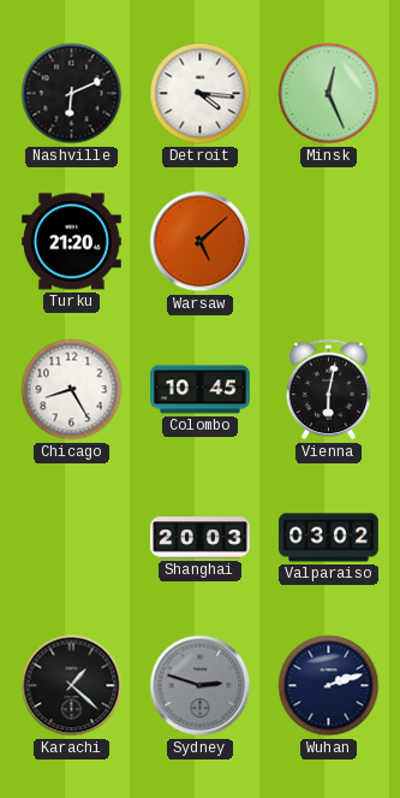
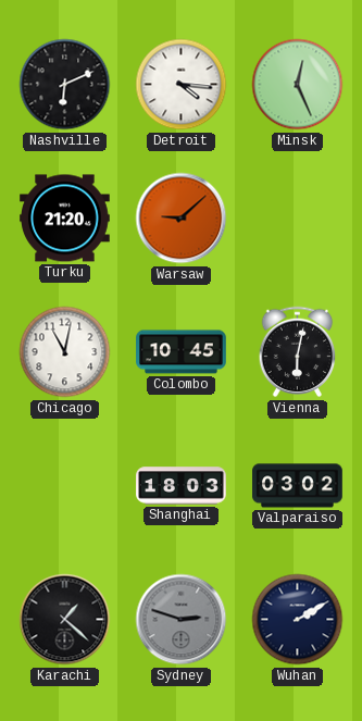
Warsaw: 5:08 -> 9:08
Chicago: 8:25 -> 11:02
Shanghai: 20:03 -> 18:03
Wuhan: 2:12 -> 2:10
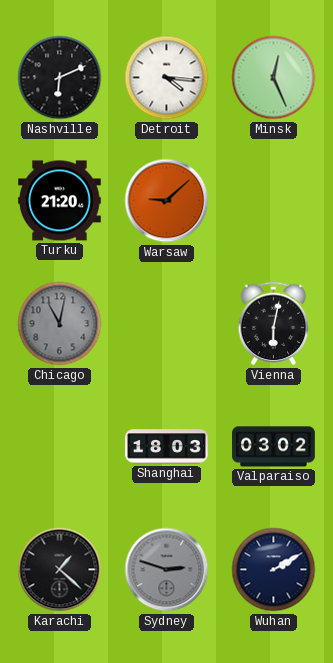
Chicago dial: white -> grey
Colombo: 10:45 -> none
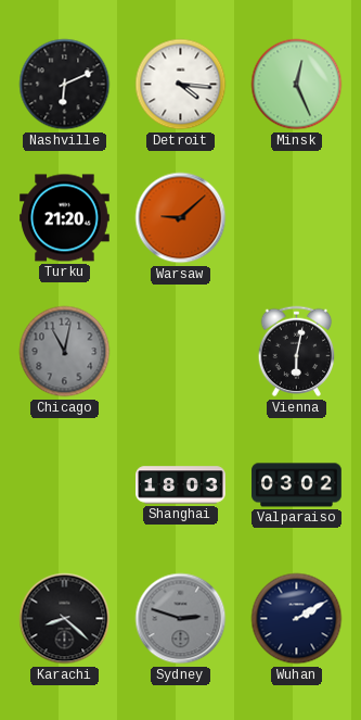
Karachi: 1:22 -> 8:22
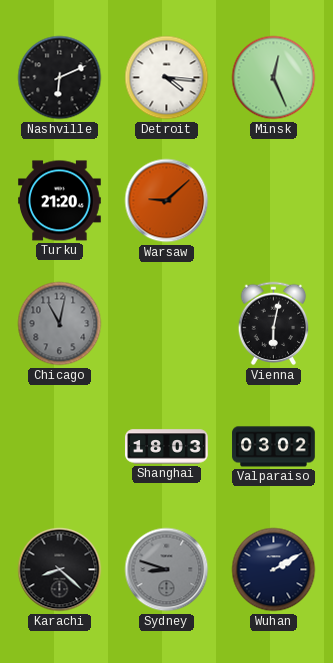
Sydney: 2:48 -> 8:48
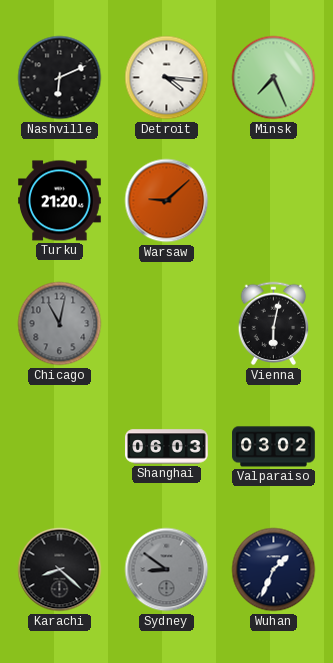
Minsk: 12:26 -> 7:26
Shanghai: 18:03 -> 06:03
Sydney: 8:48 -> 8:51
Wuhan: 2:10 -> 1:34
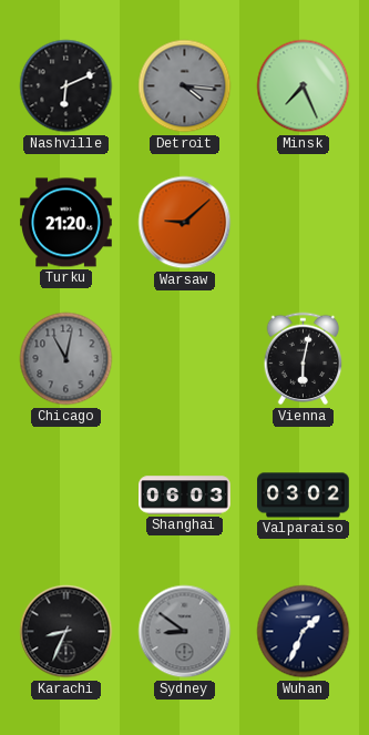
Detroit dial: white -> grey
Karachi: 8:22 -> 8:34
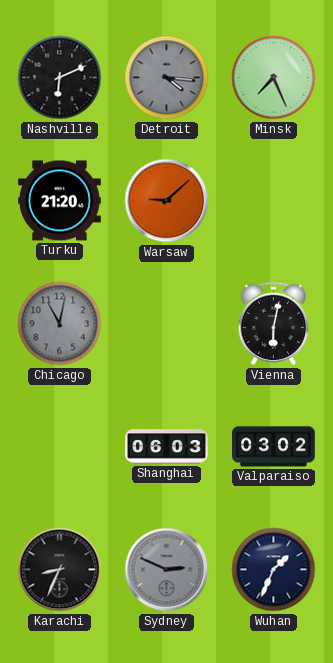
Sydney: 8:51 -> 2:49
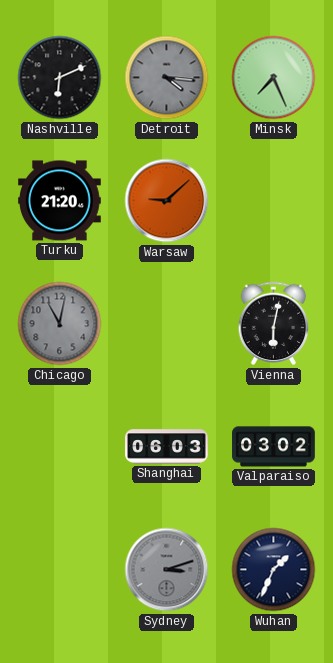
Karachi: 8:34 -> none
Sydney: 2:49 -> 3:12
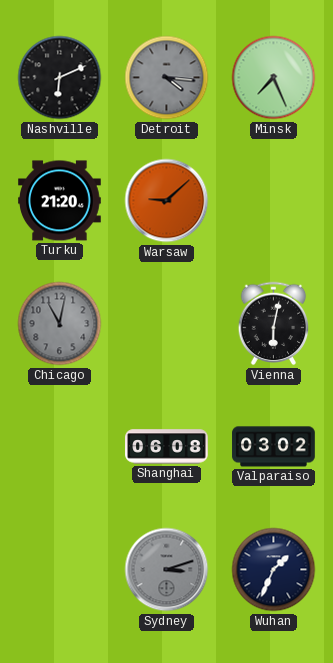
Shanghai: 06:03 -> 06:08
